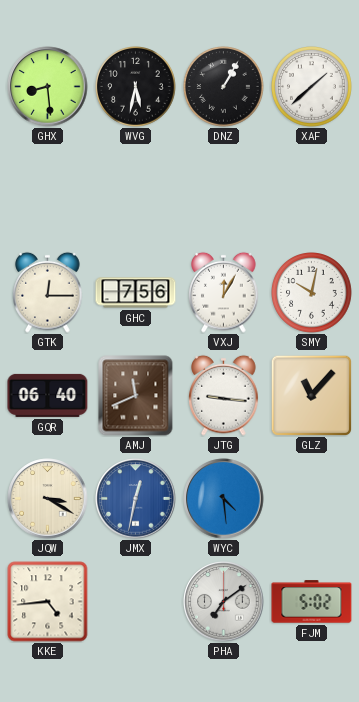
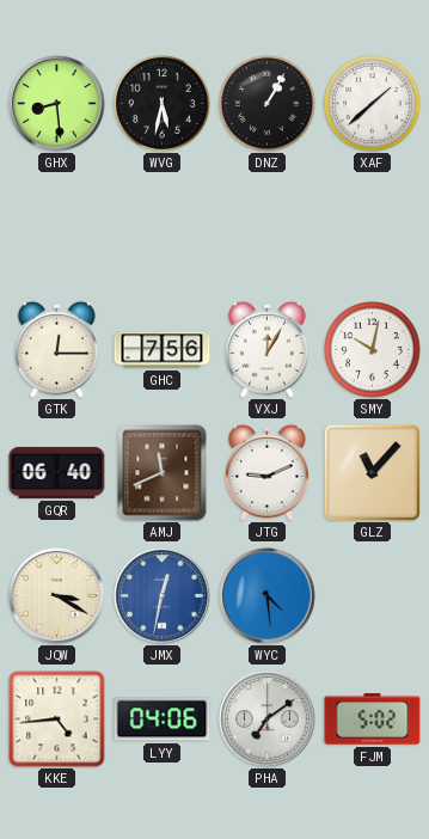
JTG: 9:16 -> 9:11
LYY: none -> 04:06
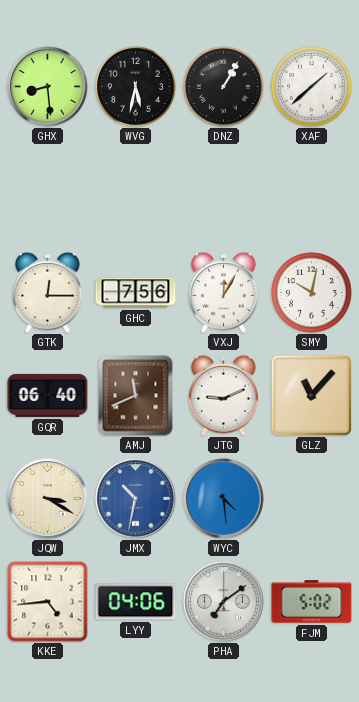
JMX: 12:32 -> 10:32
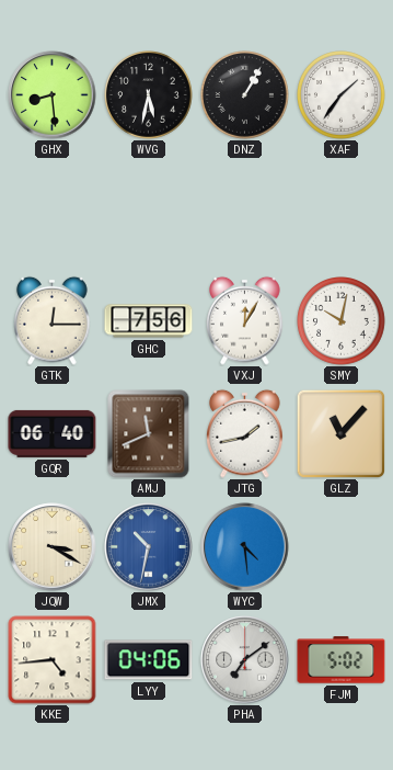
XAF: 1:38 -> 1:36
JTG: 9:11 -> 1:43
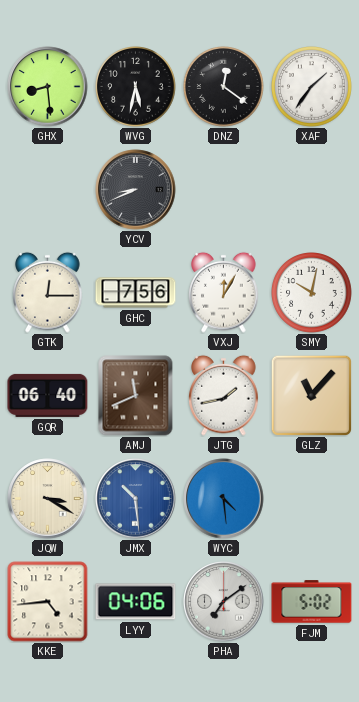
DNZ: 1:05 -> 12:21
YCV: none -> 8:41
JMX: 10:32 -> 10:29
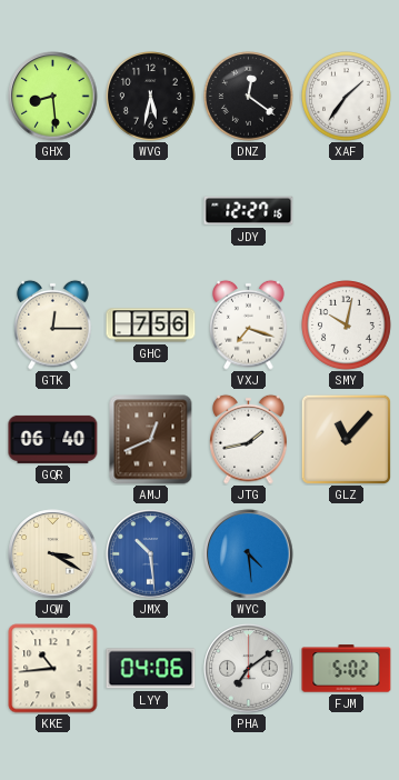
YCV: 8:41 -> none
JDY: none -> 12:27
VXJ: 12:05 -> 7:18
AMJ: 11:41 -> 12:41
KKE: 4:44 -> 10:44
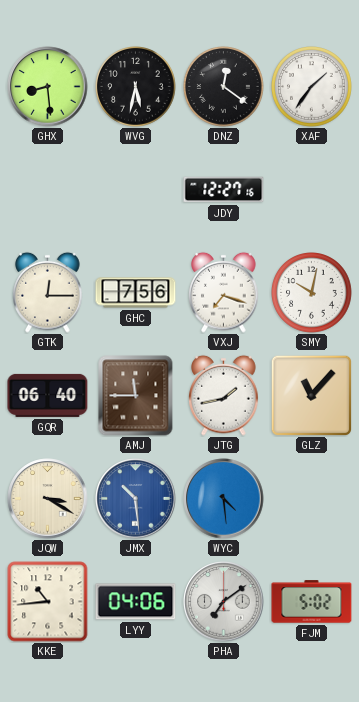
AMJ: 12:41 -> 11:45
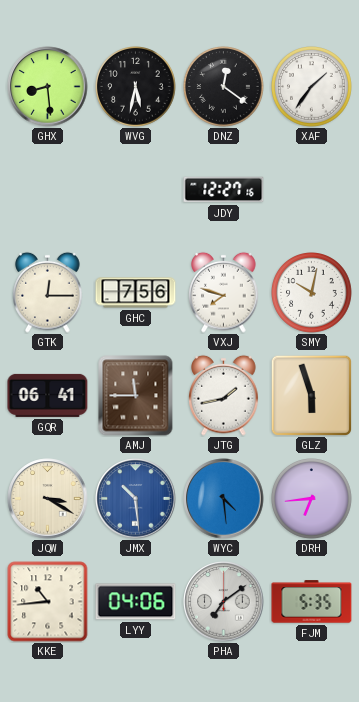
VXJ: 7:18 -> 7:48
GQR: 06:40 -> 06:41
GLZ: 11:07 -> 5:57
DRH: none -> 6:44
FJM: 5:02 -> 5:35
